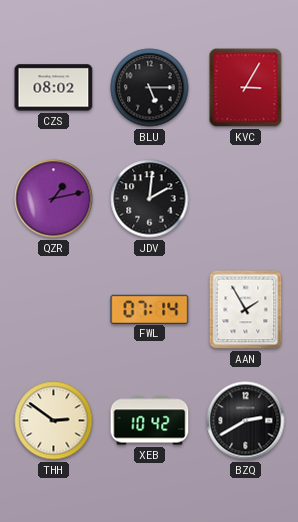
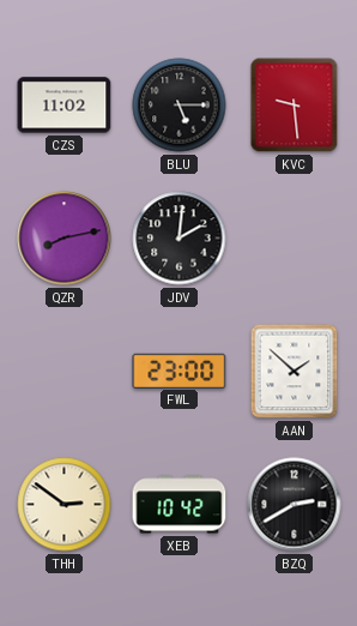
CZS: 08:02 -> 11:02
KVC: 3:05 -> 9:29
QZR: 1:13 -> 8:13
FWL: 07:14 -> 23:00
AAN: 1:55 -> 1:52
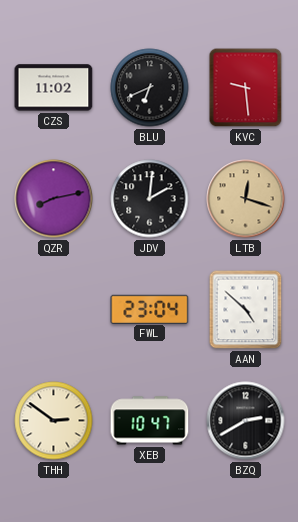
BLU: 5:15 -> 6:41
LTB: none -> 12:18
FWL: 23:00 -> 23:04
AAN: 1:52 -> 4:52
XEB: 10:42 -> 10:47
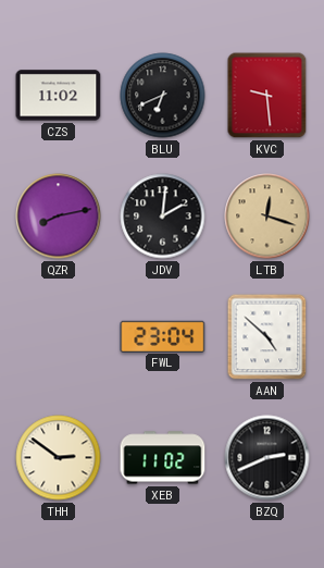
XEB: 10:47 -> 11:02
BZQ: 2:40 -> 2:41
